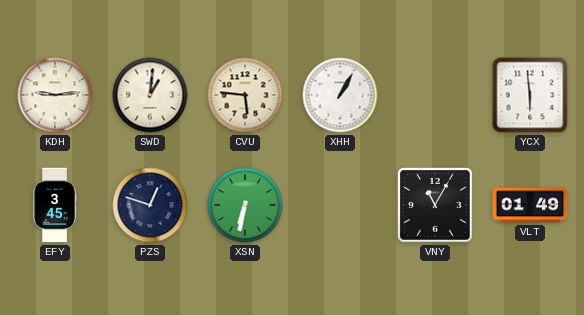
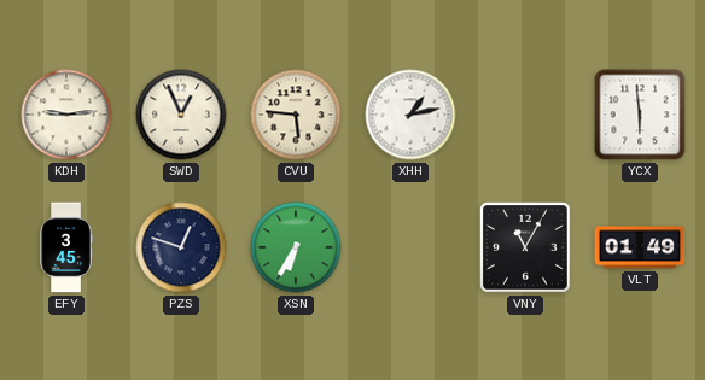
SWD: 1:01 -> 12:56
XHH: 1:05 -> 1:13
XSN: 6:32 -> 6:35
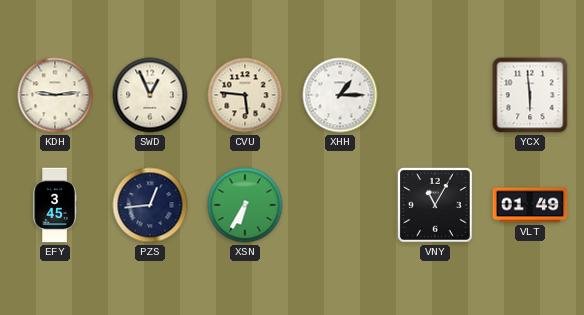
XHH: 1:13 -> 1:15
PZS: 12:48 -> 12:44
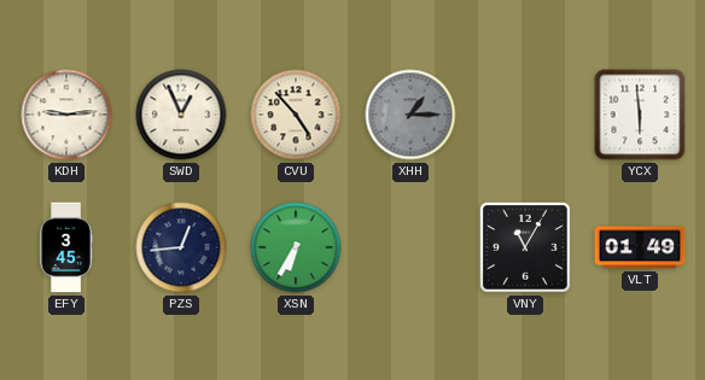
CVU: 5:46 -> 4:53
XHH dial: white -> grey
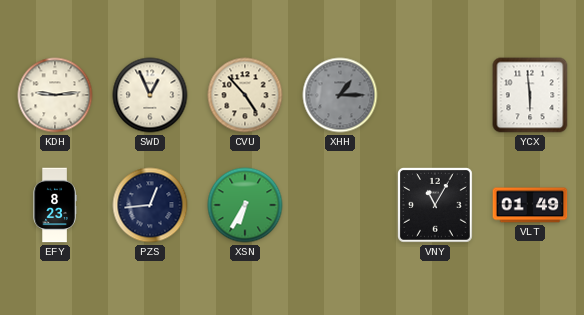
EFY: 3:45 -> 8:23
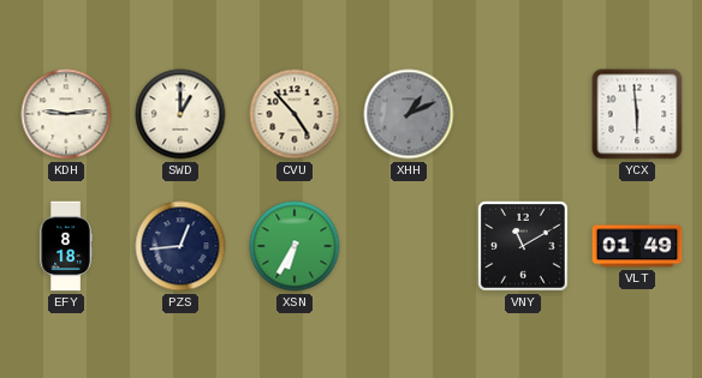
SWD: 12:56 -> 1:00
XHH: 1:15 -> 1:11
EFY: 8:23 -> 8:18
VNY: 11:05 -> 11:10
